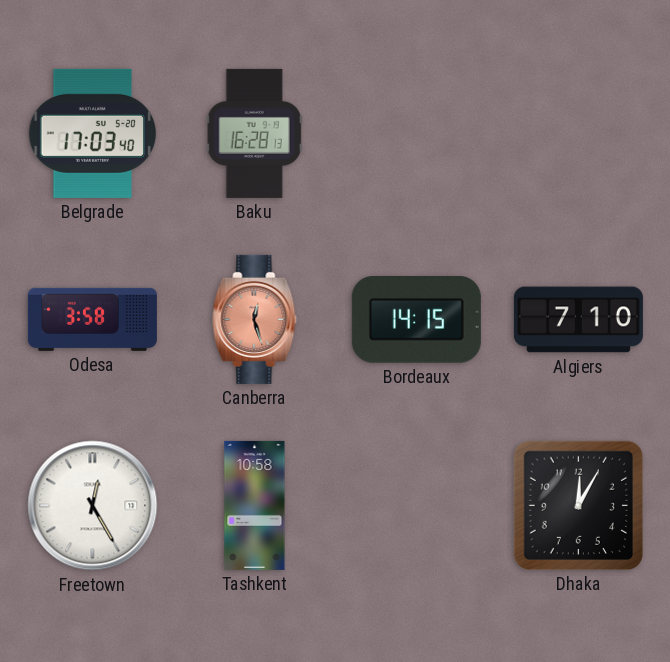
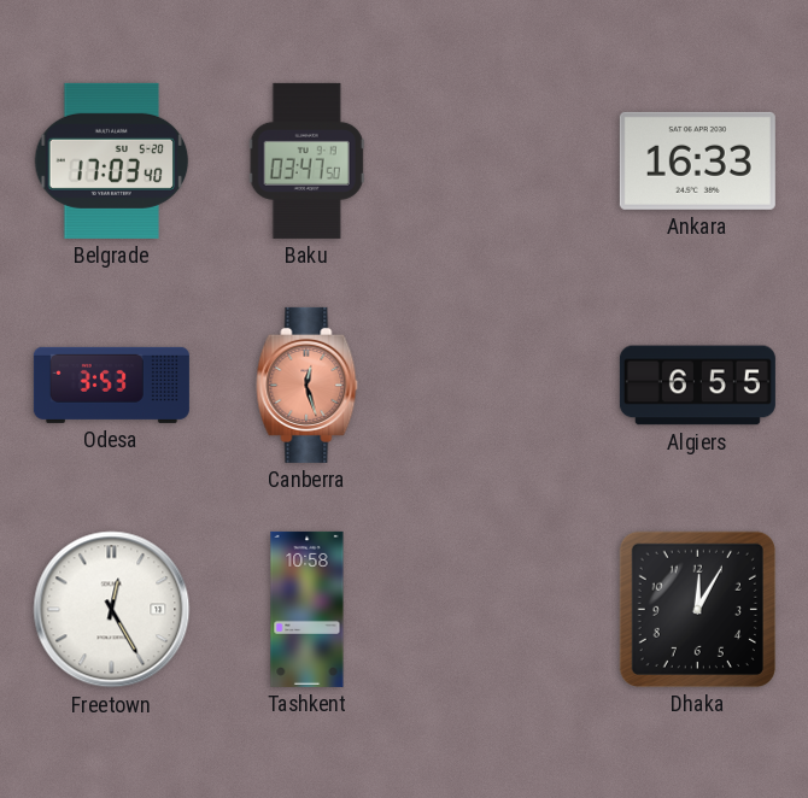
Baku: 16:28 -> 03:47
Ankara: none -> 16:33
Odesa: 3:58 -> 3:53
Bordeaux: 14:15 -> none
Algiers: 7:10 -> 6:55
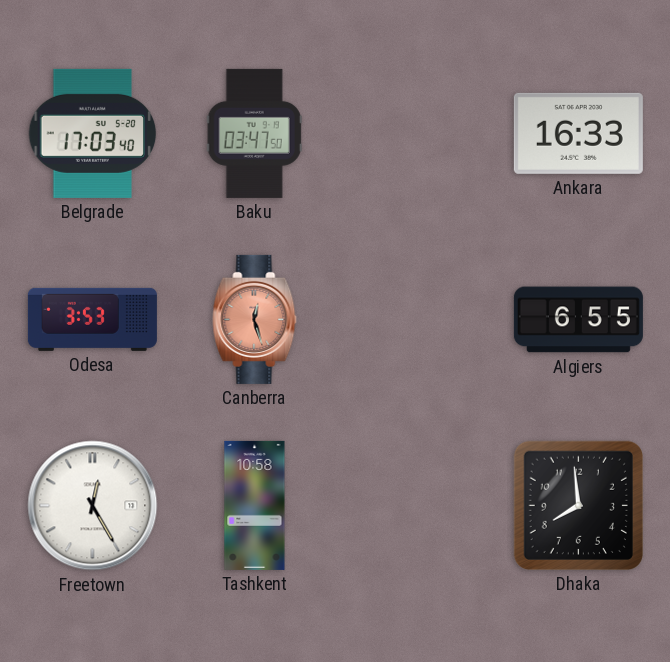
Dhaka: 12:05 -> 7:59
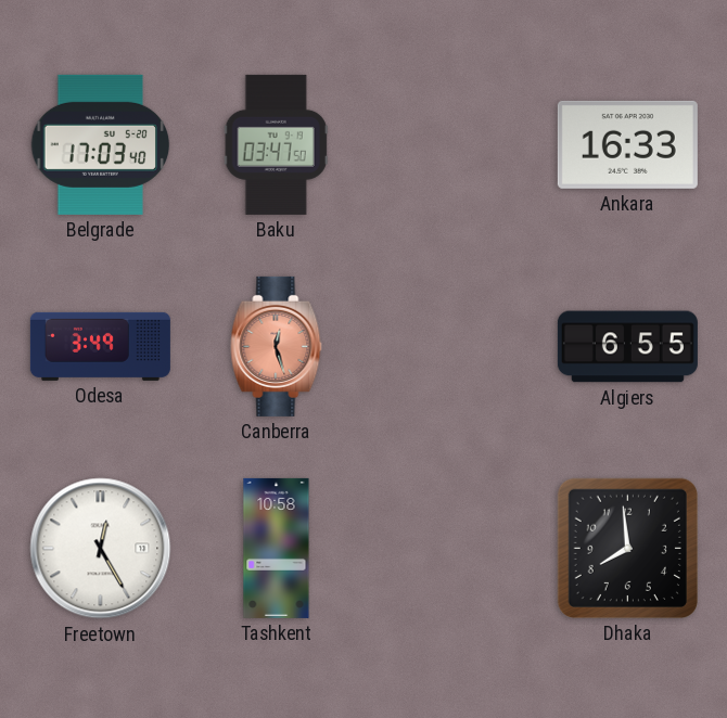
Odesa: 3:53 -> 3:49
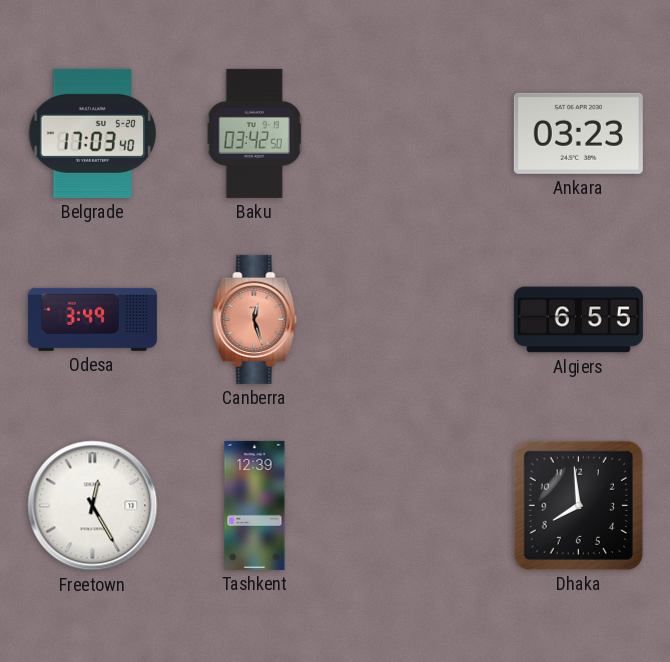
Baku: 03:47 -> 03:42
Ankara: 16:33 -> 03:23
Tashkent: 10:58 -> 12:39
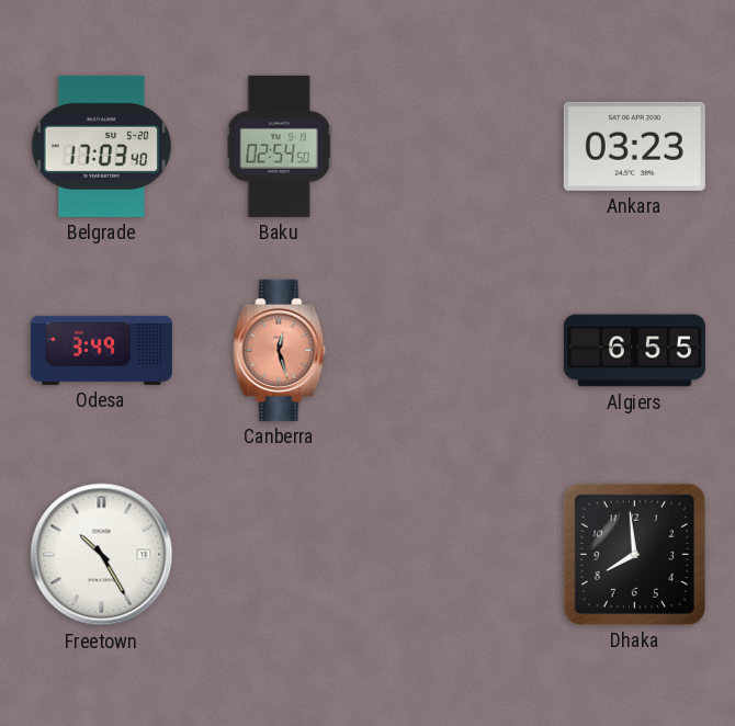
Baku: 03:42 -> 02:54
Freetown: 12:25 -> 10:25
Tashkent: 12:39 -> none
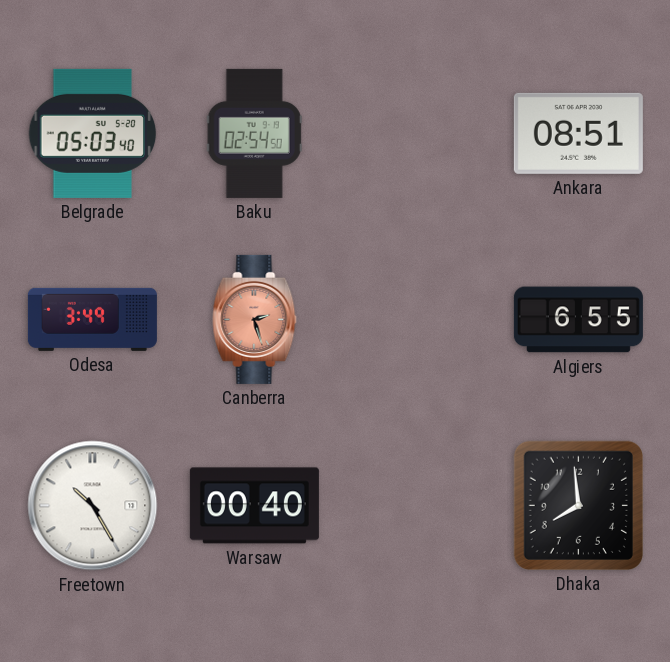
Belgrade: 17:03 -> 05:03
Ankara: 03:23 -> 08:51
Canberra: 12:27 -> 2:27
Warsaw: none -> 00:40
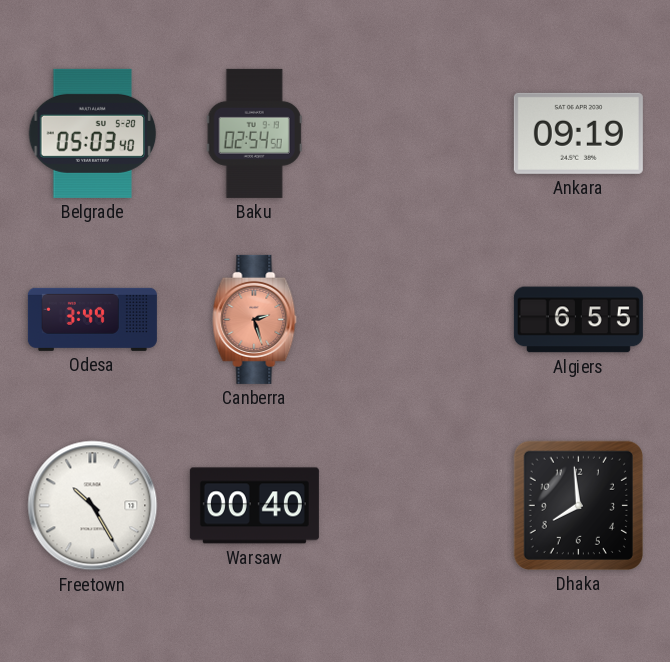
Ankara: 08:51 -> 09:19
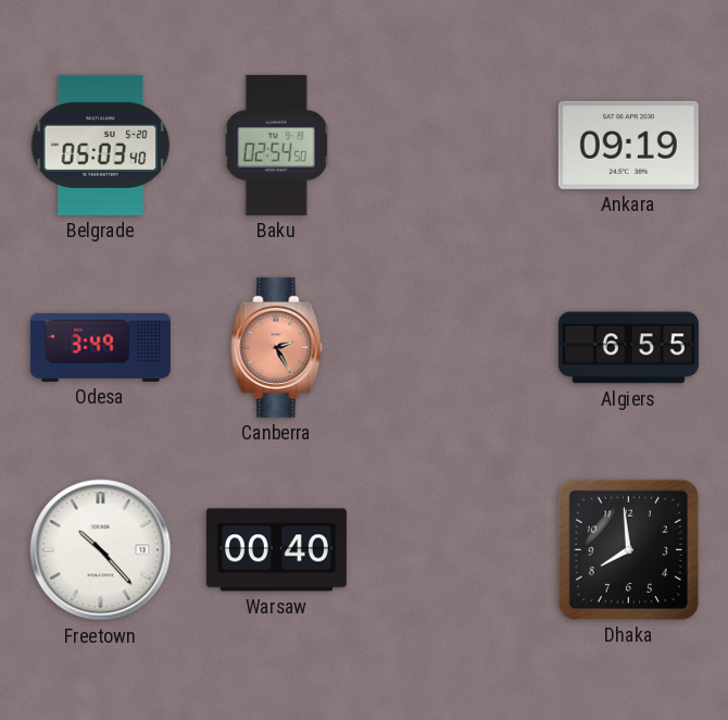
Canberra: 2:27 -> 2:25
Freetown: 10:25 -> 10:23
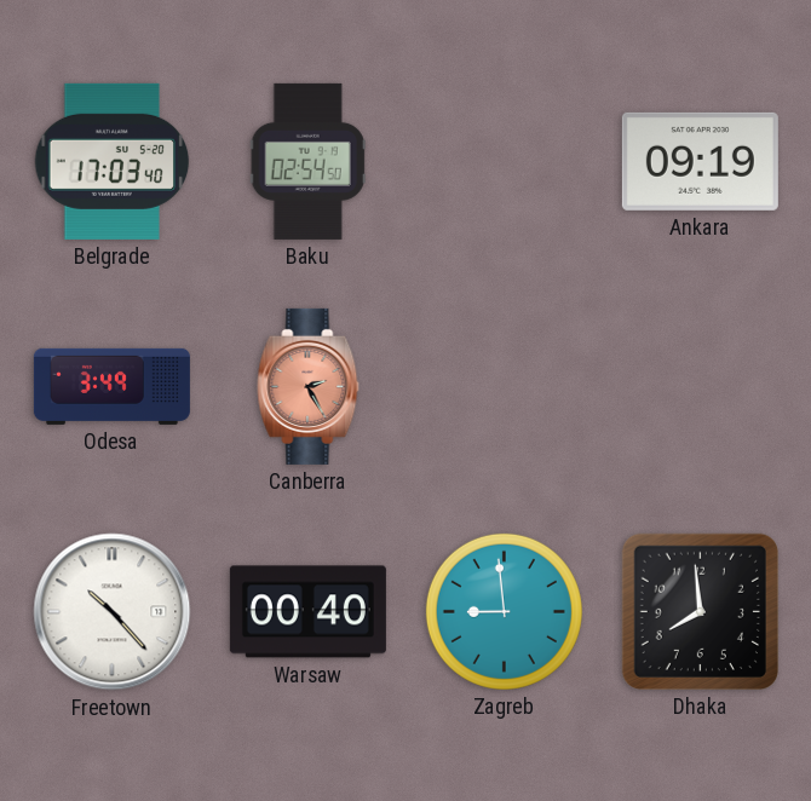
Belgrade: 05:03 -> 17:03
Algiers: 6:55 -> none
Zagreb: none -> 8:59
